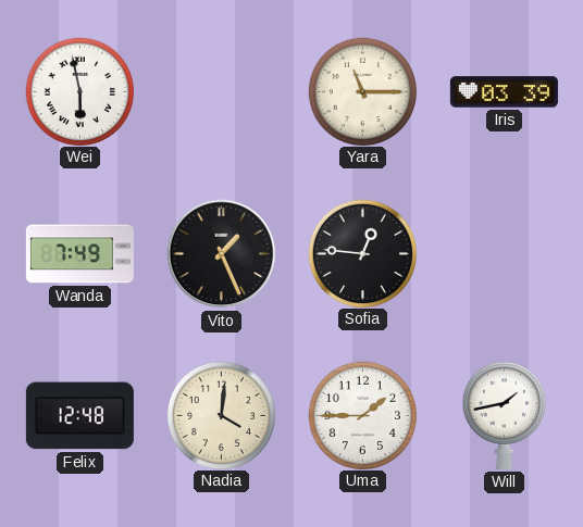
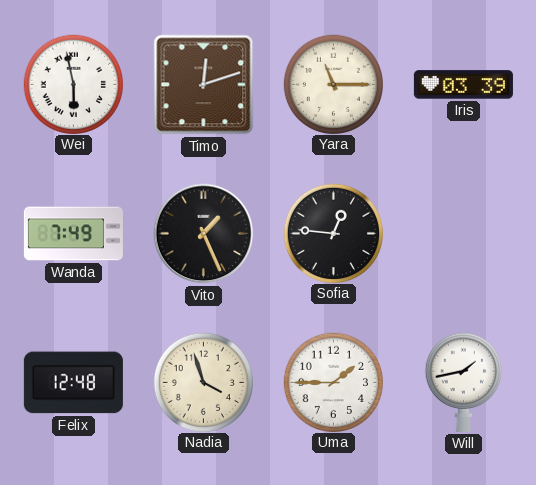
Timo: none -> 12:12
Nadia: 4:01 -> 3:57
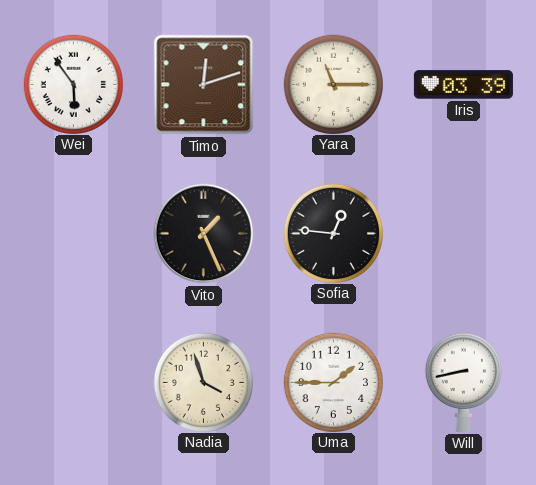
Wei: 5:58 -> 5:54
Wanda: 7:49 -> none
Felix: 12:48 -> none
Will: 1:43 -> 8:43
